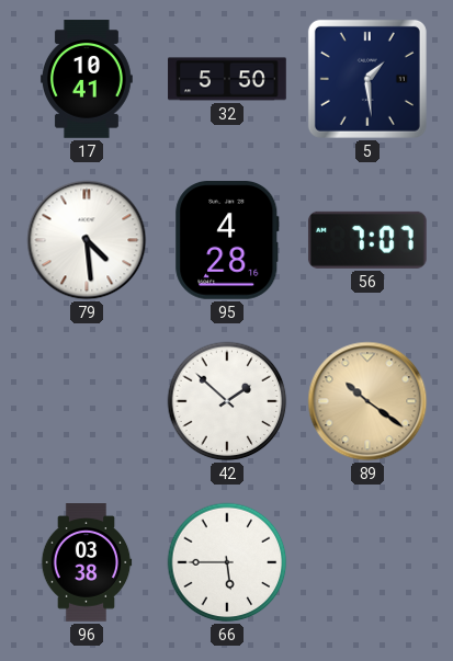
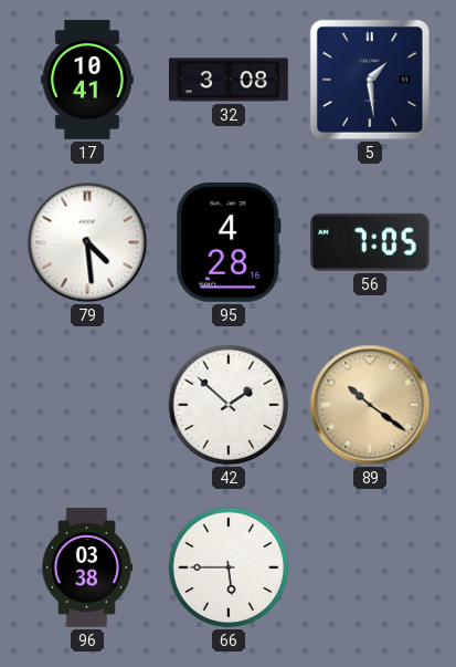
32: 5:50 -> 3:08
56: 7:07 -> 7:05
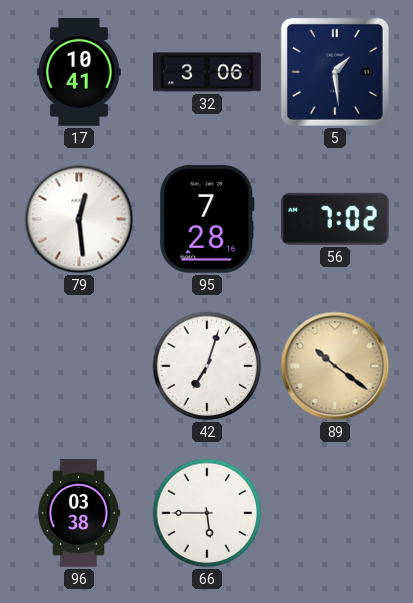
32: 3:08 -> 3:06
79: 4:29 -> 12:29
95: 4:28 -> 7:28
56: 7:05 -> 7:02
42: 1:52 -> 7:03
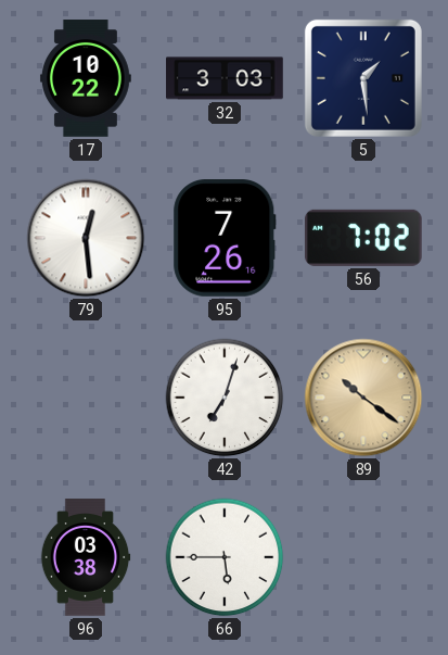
17: 10:41 -> 10:22
32: 3:06 -> 3:03
95: 7:28 -> 7:26
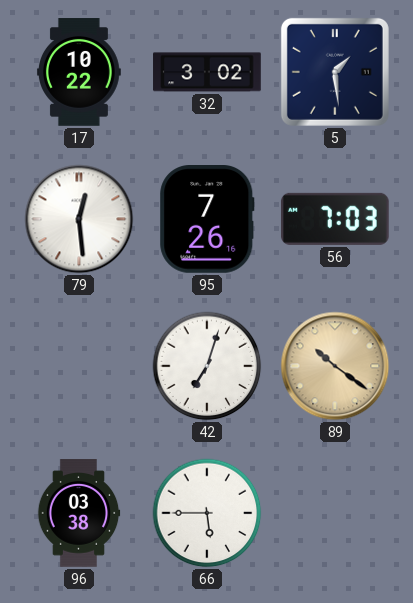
32: 3:03 -> 3:02
56: 7:02 -> 7:03
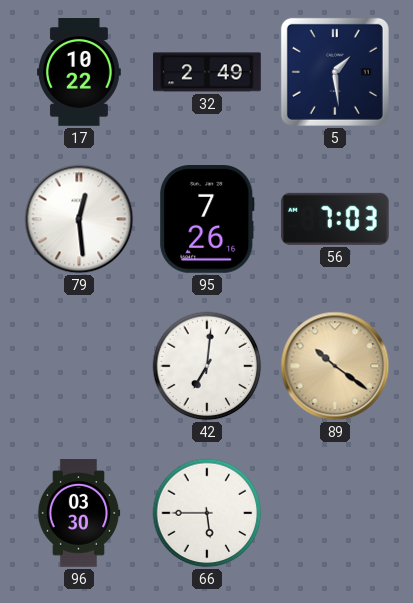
32: 3:02 -> 2:49
42: 7:03 -> 7:01
96: 03:38 -> 03:30
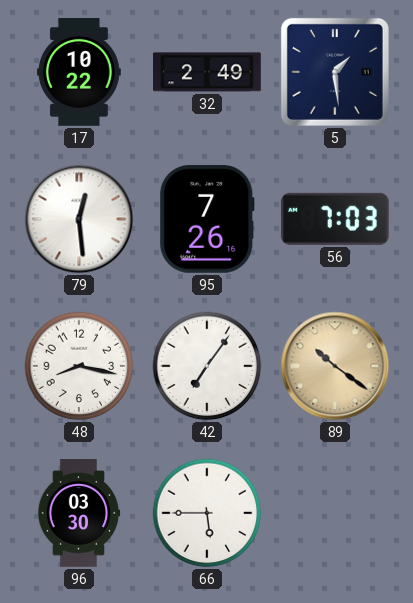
48: none -> 8:17
42: 7:01 -> 7:06
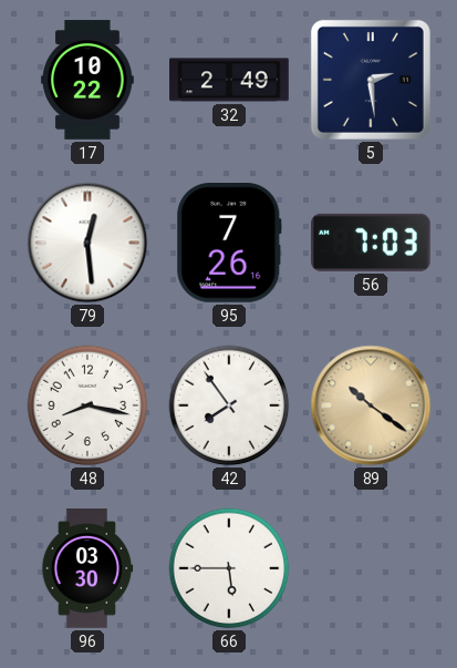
5: 1:29 -> 2:29
42: 7:06 -> 7:54
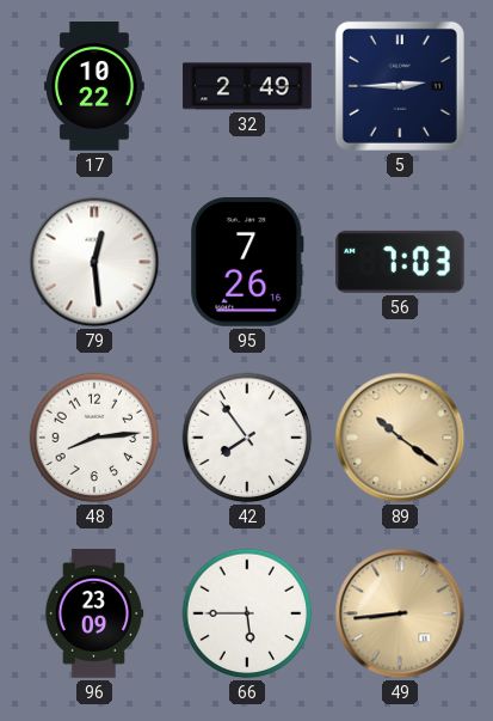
5: 2:29 -> 2:45
48: 8:17 -> 8:14
96: 03:30 -> 23:09
49: none -> 8:44
